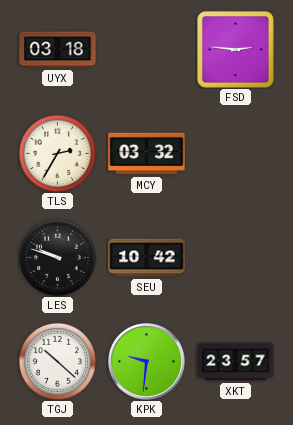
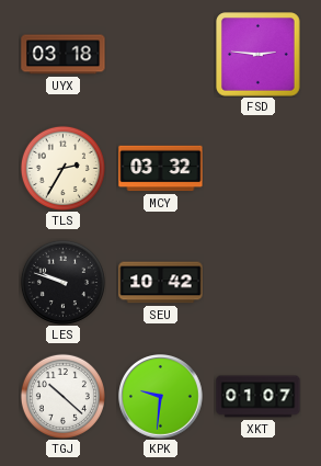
XKT: 23:57 -> 01:07
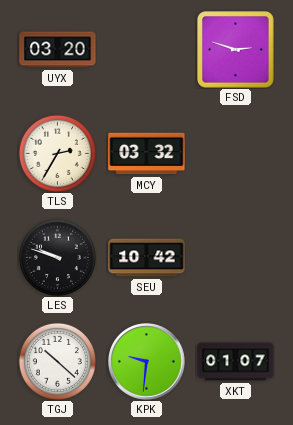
UYX: 03:18 -> 03:20
FSD: 2:46 -> 2:48
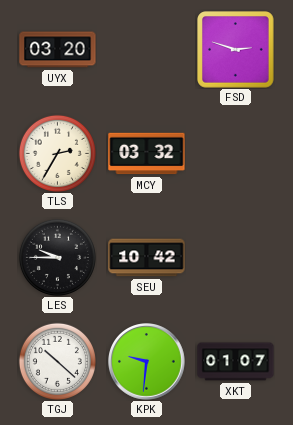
LES: 9:48 -> 9:45
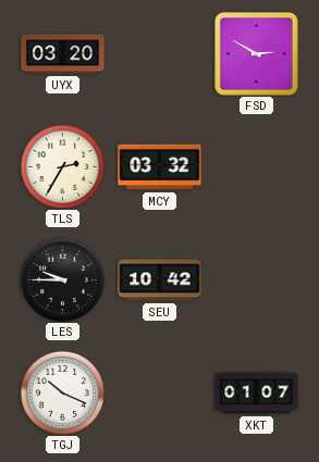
FSD: 2:48 -> 2:50
TGJ: 10:22 -> 10:19
KPK: 9:31 -> none
